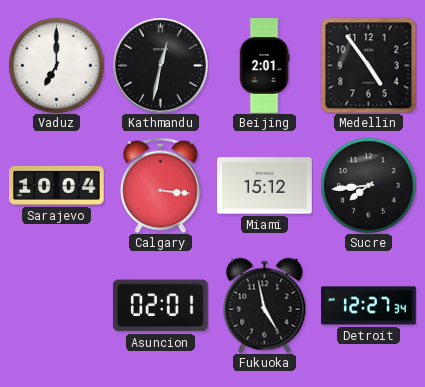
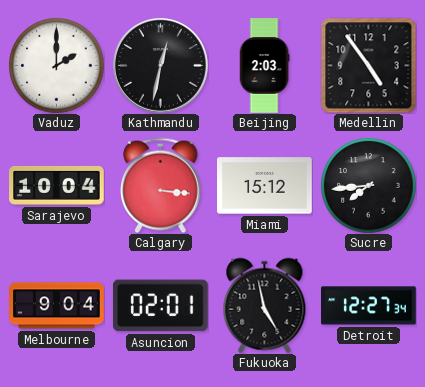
Vaduz: 7:00 -> 2:00
Beijing: 2:01 -> 2:03
Melbourne: none -> 9:04
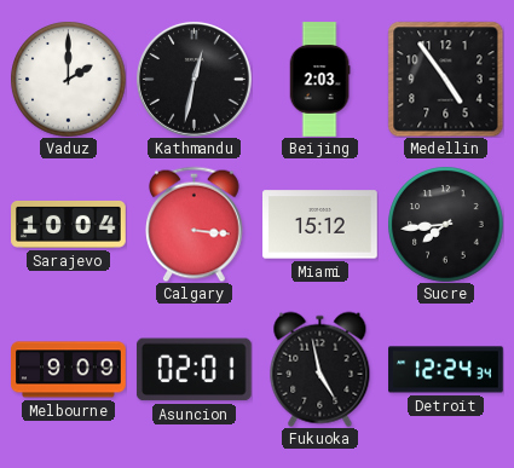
Melbourne: 9:04 -> 9:09
Detroit: 12:27 -> 12:24
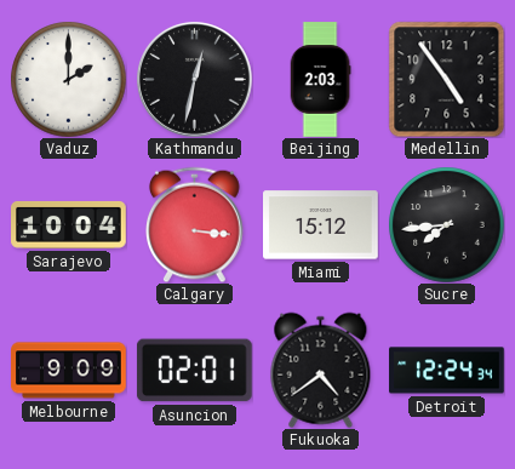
Fukuoka: 4:58 -> 4:39
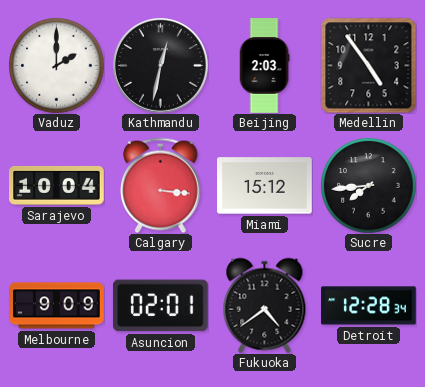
Detroit: 12:24 -> 12:28
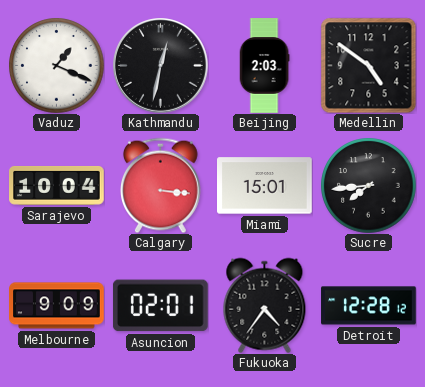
Vaduz: 2:00 -> 1:19
Medellin: 4:54 -> 4:51
Miami: 15:12 -> 15:01
Fukuoka: 4:39 -> 4:36
Detroit: 12:28:34 -> 12:28:12
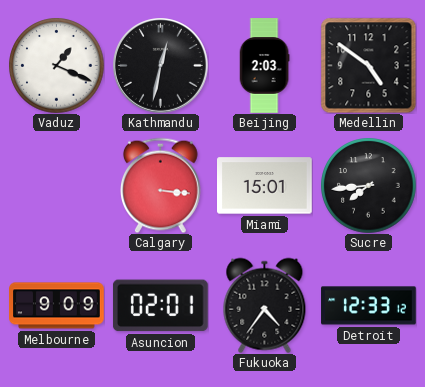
Sarajevo: 10:04 -> none
Detroit: 12:28 -> 12:33
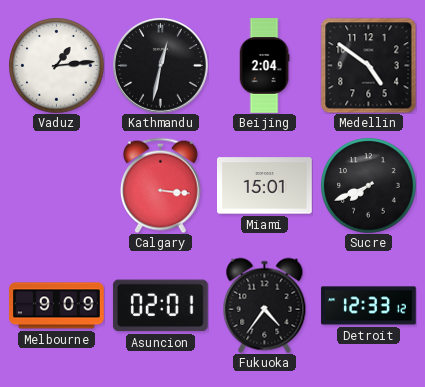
Vaduz: 1:19 -> 1:14
Beijing: 2:03 -> 2:04
Sucre: 7:44 -> 7:41
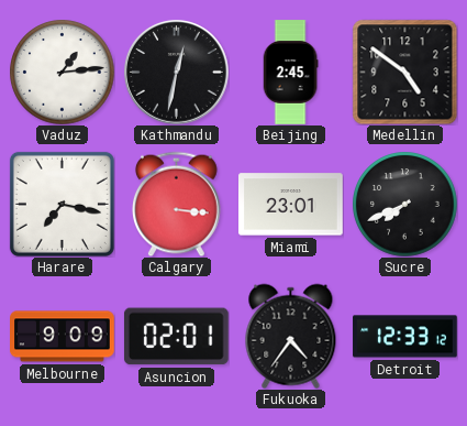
Beijing: 2:04 -> 2:45
Harare: none -> 7:17
Miami: 15:01 -> 23:01
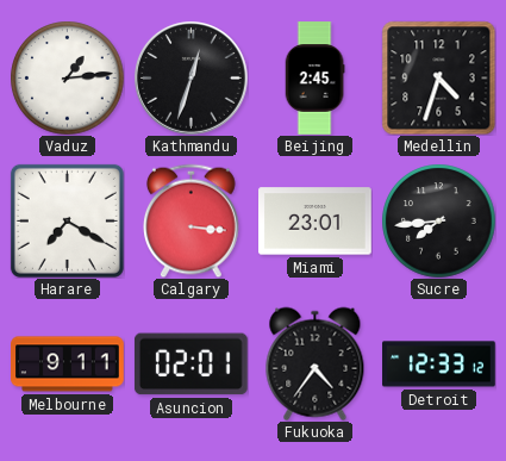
Kathmandu: 12:32 -> 12:33
Medellin: 4:51 -> 4:33
Harare: 7:17 -> 7:20
Sucre: 7:41 -> 7:44
Melbourne: 9:09 -> 9:11
